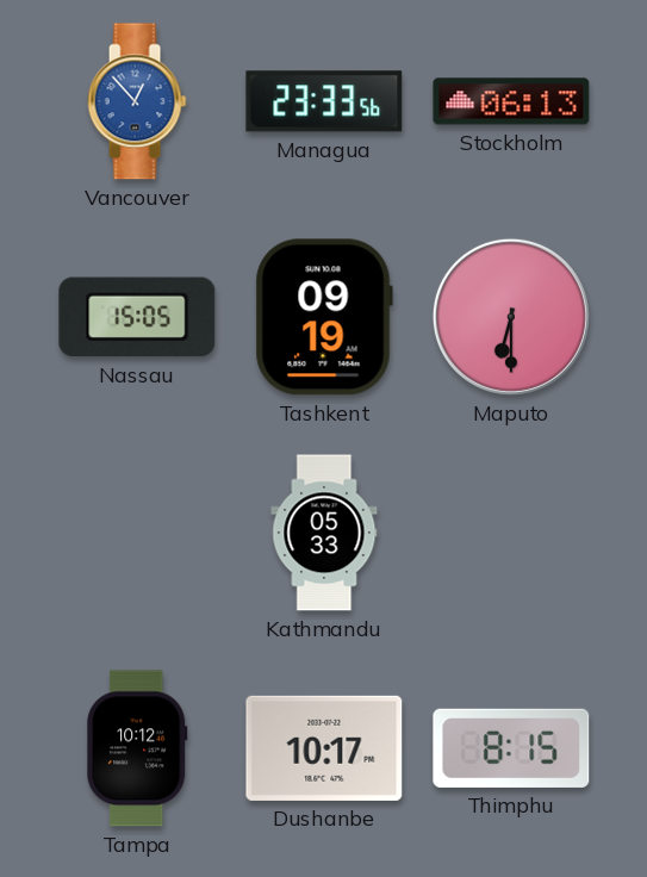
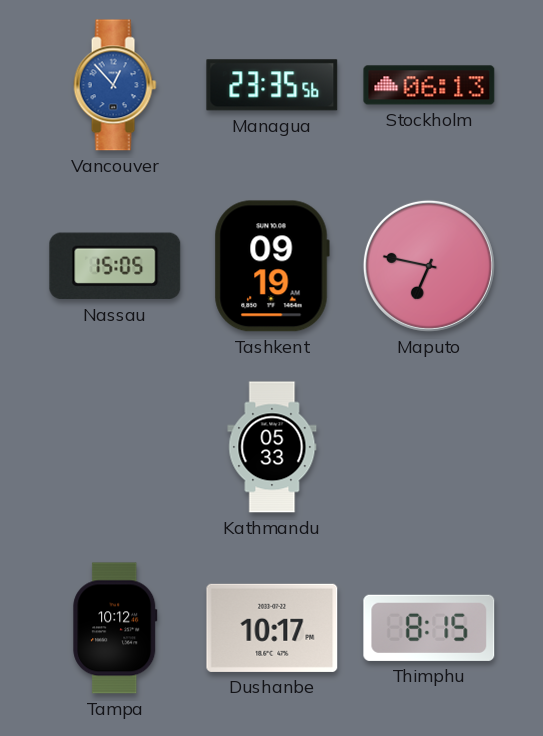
Managua: 23:33 -> 23:35
Maputo: 6:30 -> 6:47
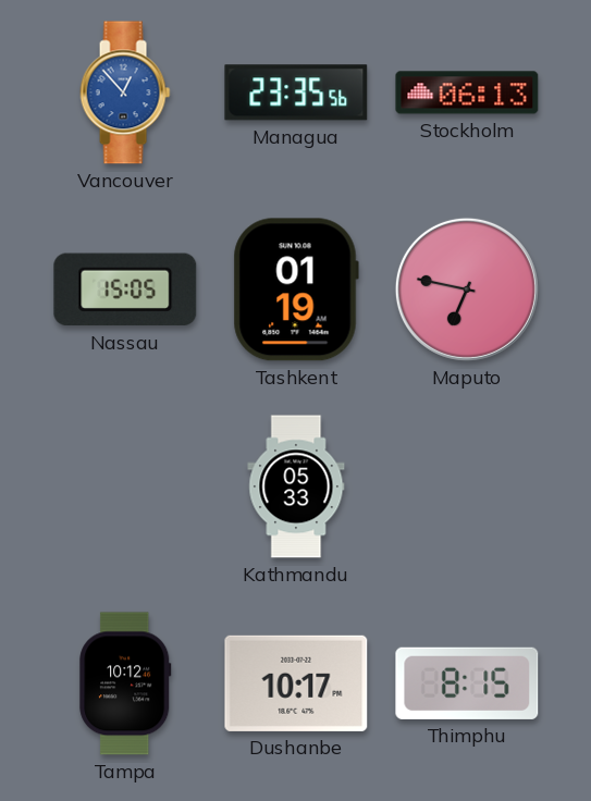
Tashkent: 09:19 -> 01:19
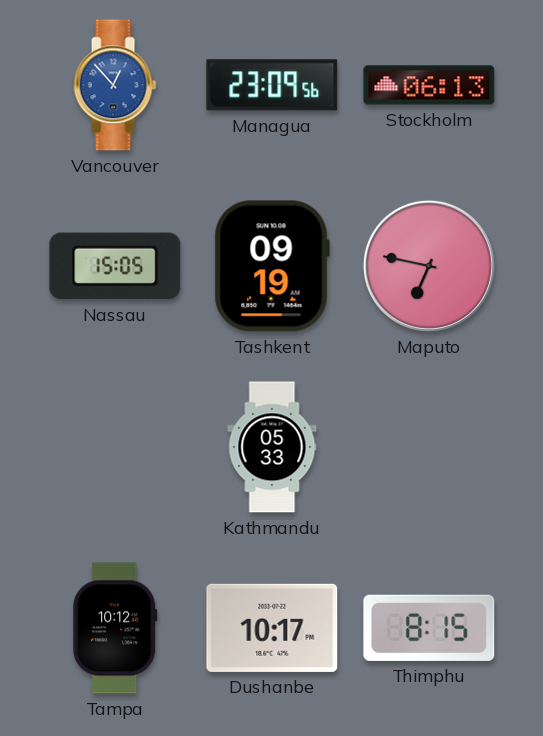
Managua: 23:35 -> 23:09
Tashkent: 01:19 -> 09:19
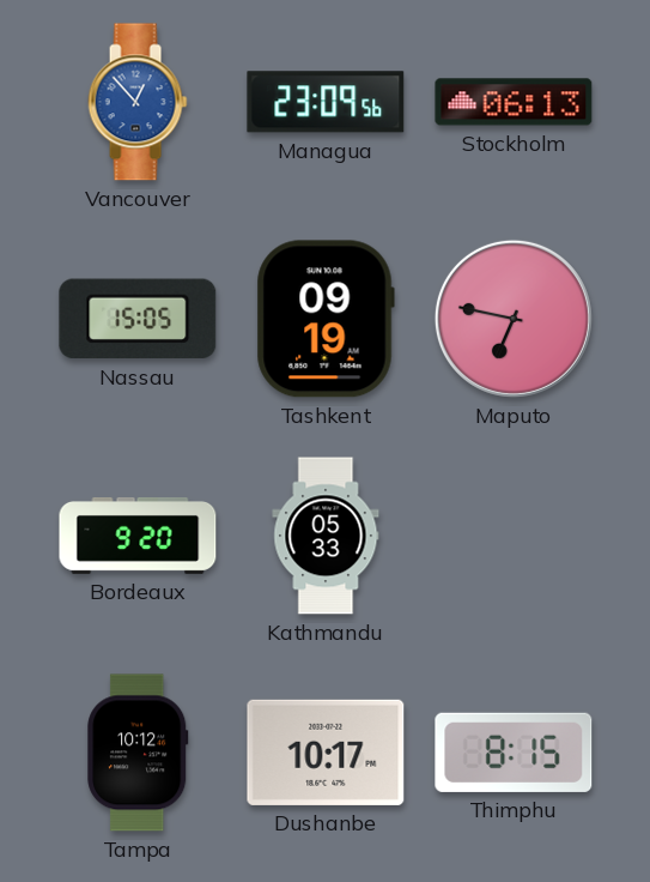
Bordeaux: none -> 9:20
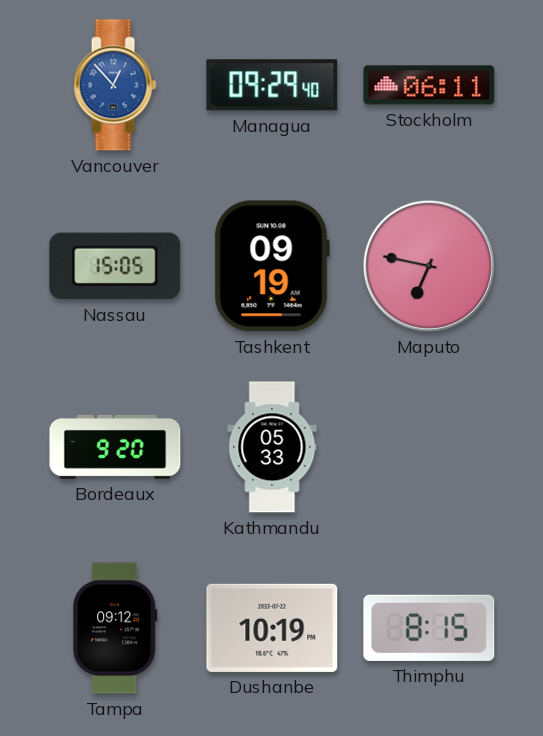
Managua: 23:09 -> 09:29
Stockholm: 06:13 -> 06:11
Tampa: 10:12 -> 09:12
Dushanbe: 10:17 -> 10:19
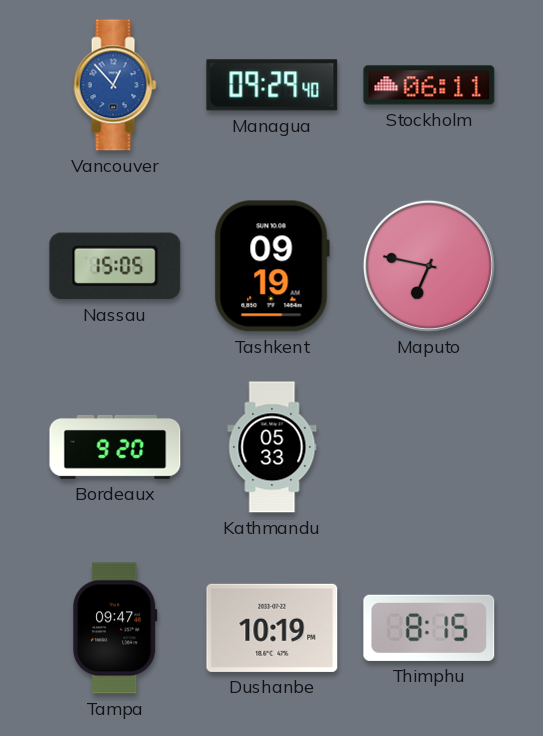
Tampa: 09:12 -> 09:47
